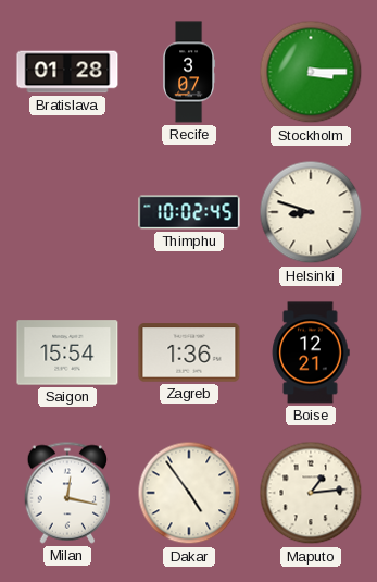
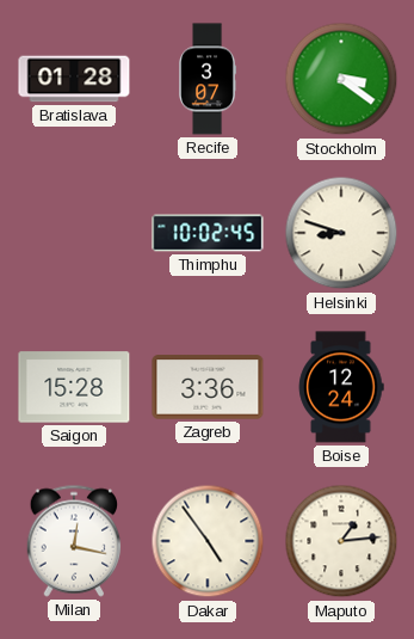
Stockholm: 3:15 -> 3:21
Saigon: 15:54 -> 15:28
Zagreb: 1:36 -> 3:36
Boise: 12:21 -> 12:24
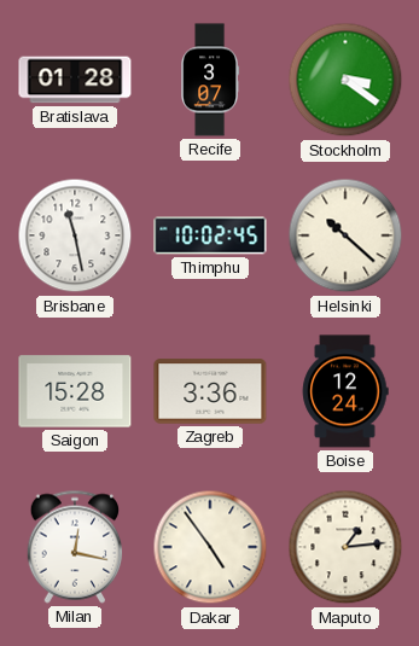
Brisbane: none -> 11:28
Helsinki: 8:48 -> 10:22
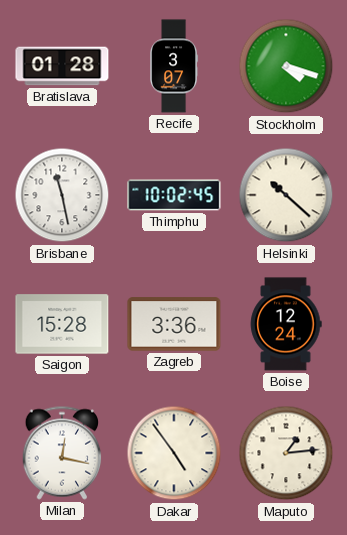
Stockholm: 3:21 -> 4:18
